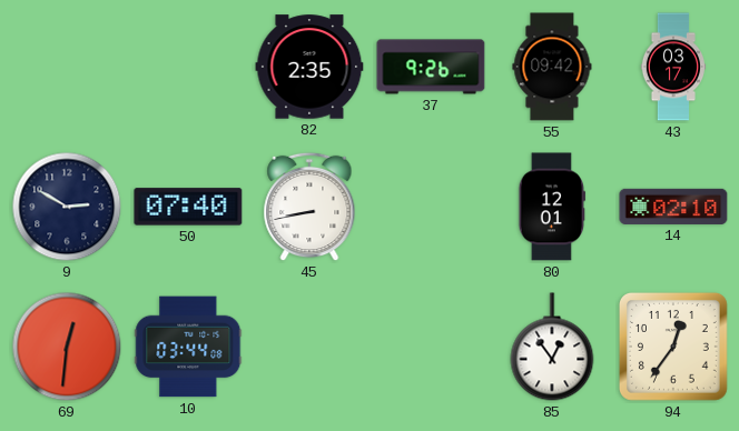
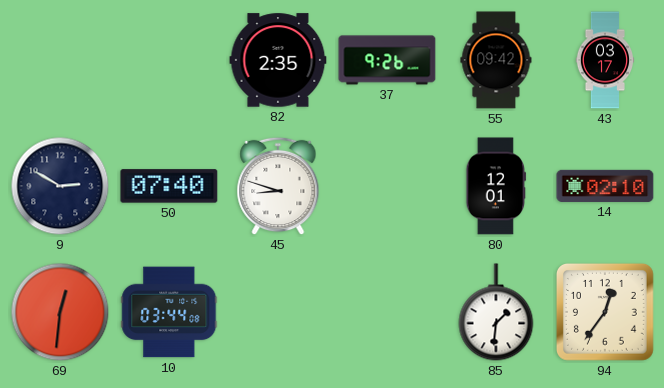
45: 8:43 -> 8:48
85: 12:54 -> 1:31
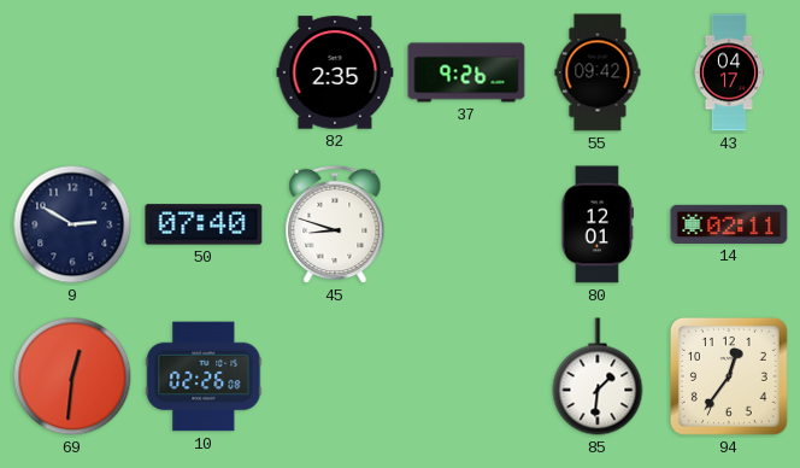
43: 03:17 -> 04:17
14: 02:10 -> 02:11
10: 03:44 -> 02:26
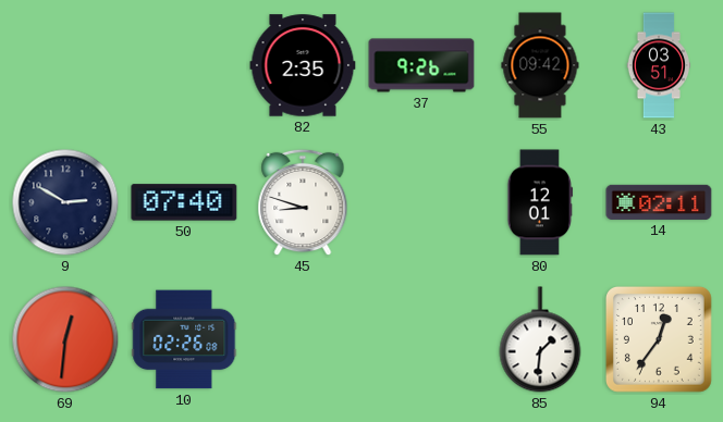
43: 04:17 -> 03:51
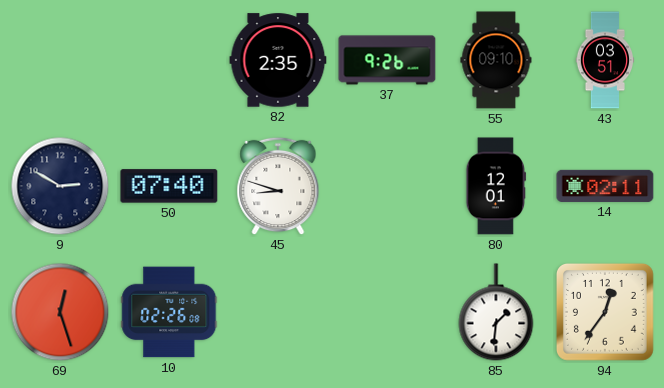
55: 09:42 -> 09:10
69: 12:31 -> 12:27
